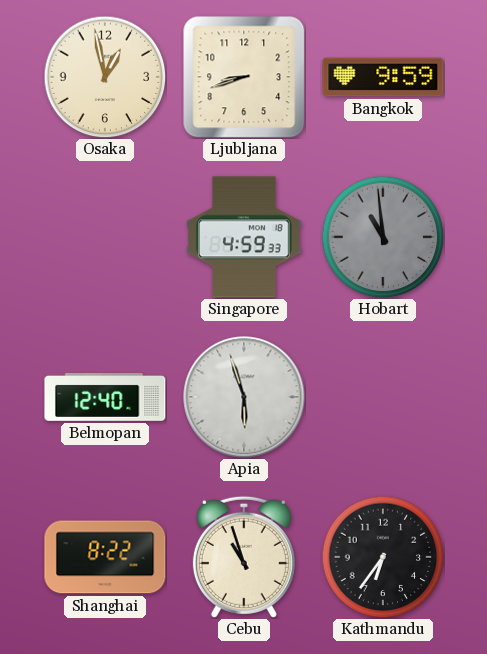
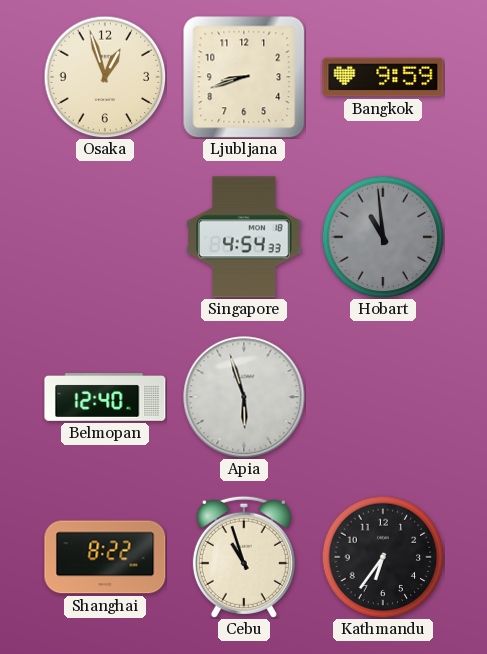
Osaka: 12:58 -> 12:57
Singapore: 4:59 -> 4:54
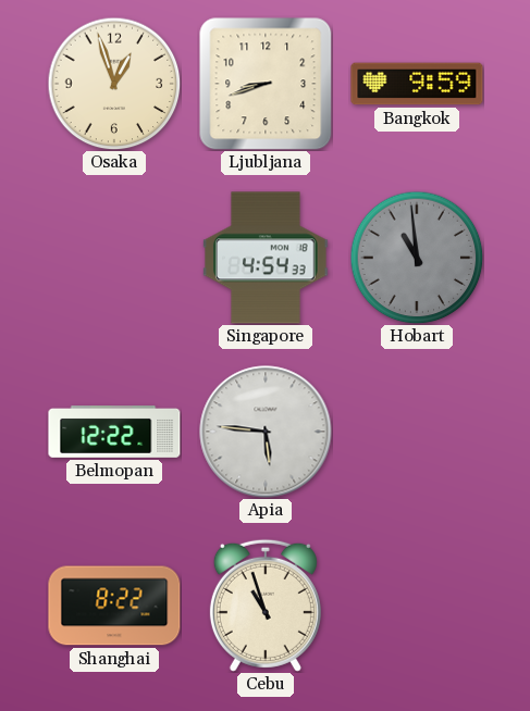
Belmopan: 12:40 -> 12:22
Apia: 5:57 -> 5:46
Kathmandu: 6:36 -> none
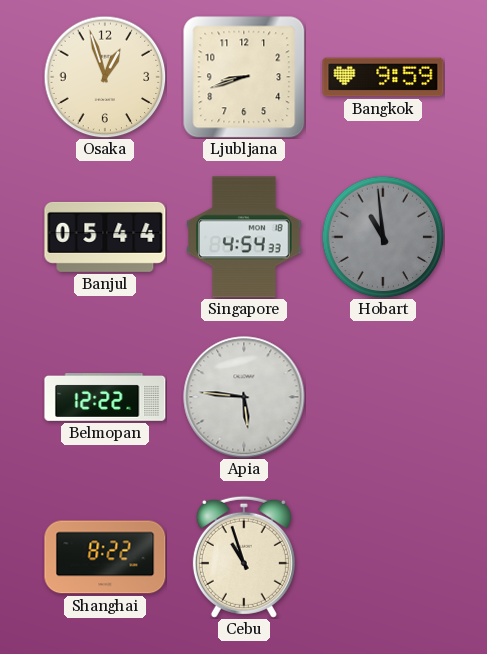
Banjul: none -> 05:44
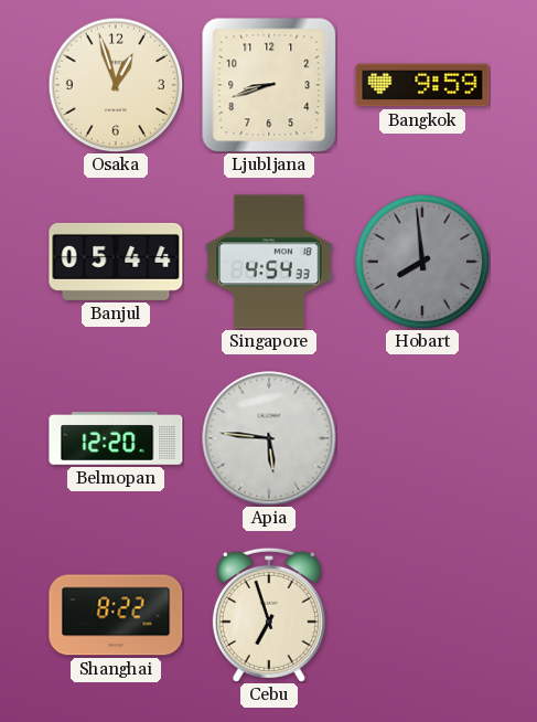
Hobart: 10:59 -> 7:59
Belmopan: 12:22 -> 12:20
Cebu: 10:57 -> 6:57
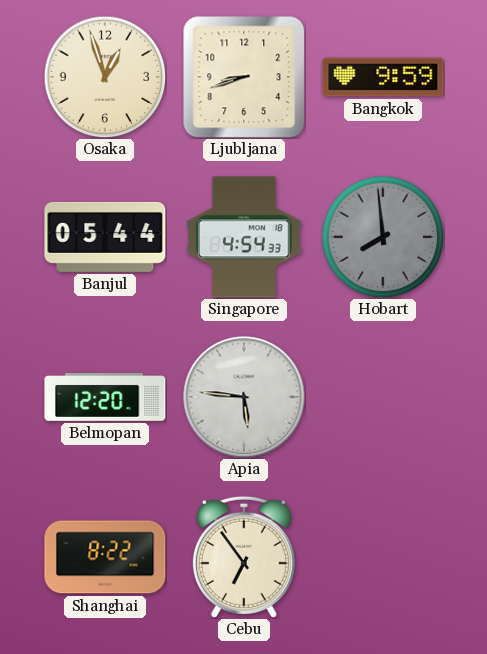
Cebu: 6:57 -> 6:54
